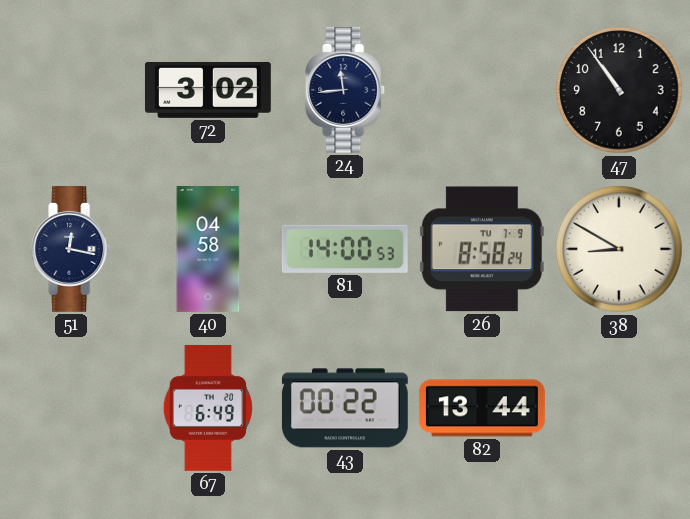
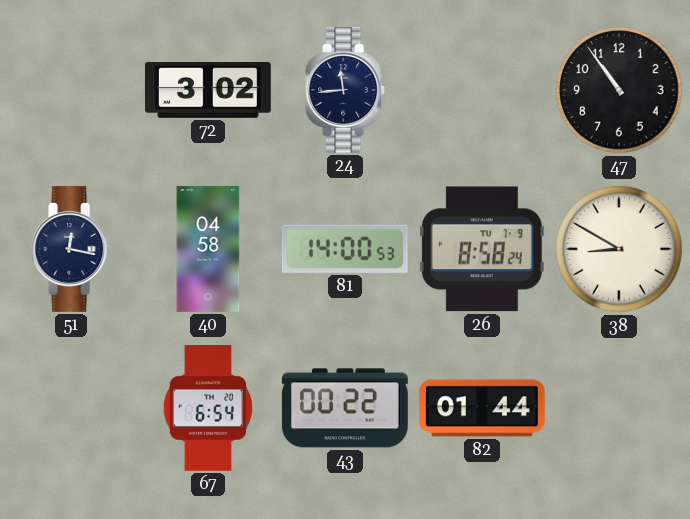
67: 6:49 -> 6:54
82: 13:44 -> 01:44
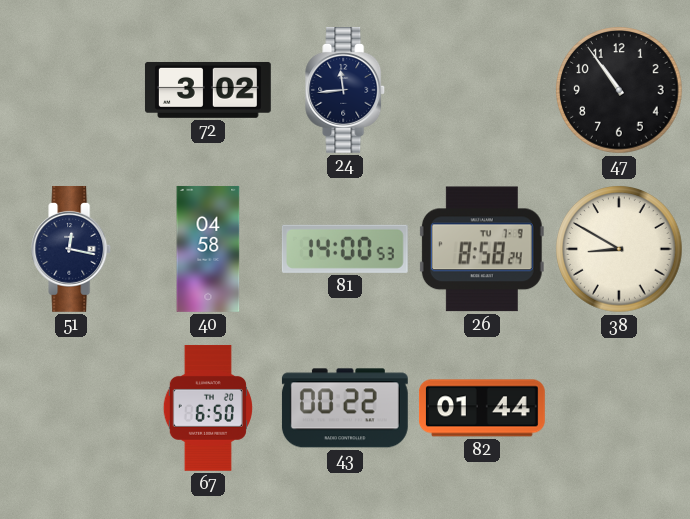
67: 6:54 -> 6:50
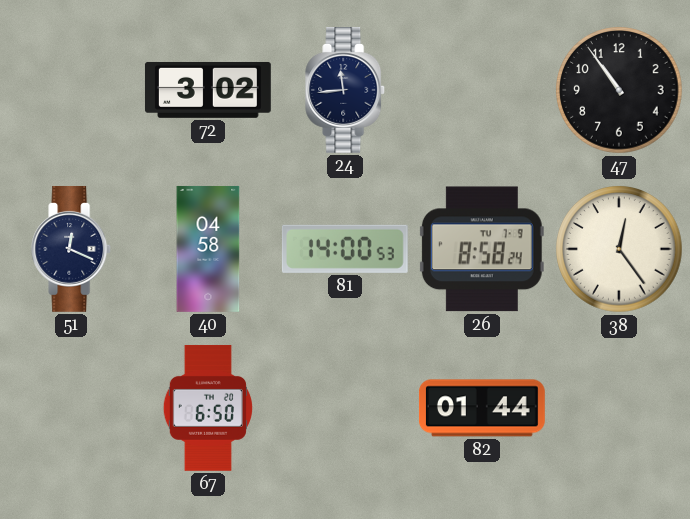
51: 12:17 -> 12:19
38: 8:50 -> 12:24
43: 00:22 -> none
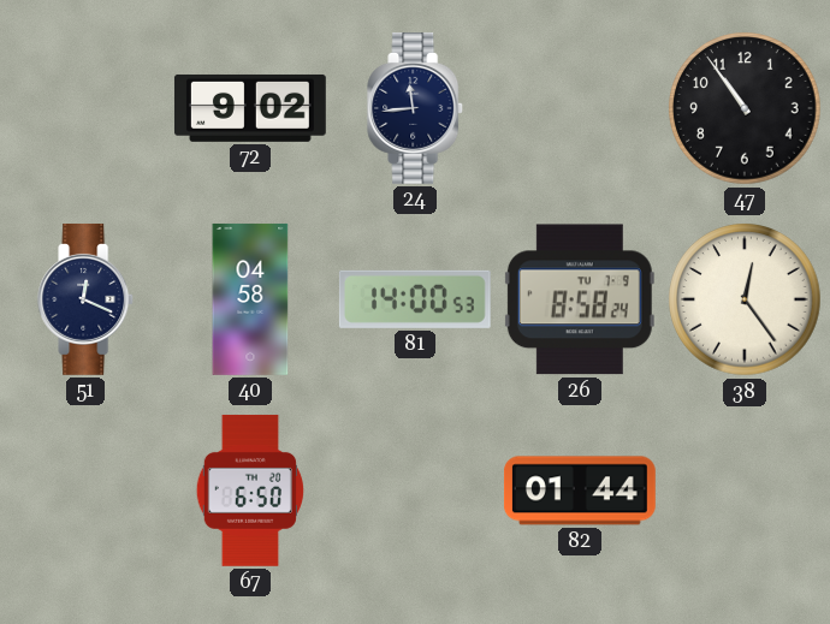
72: 3:02 -> 9:02
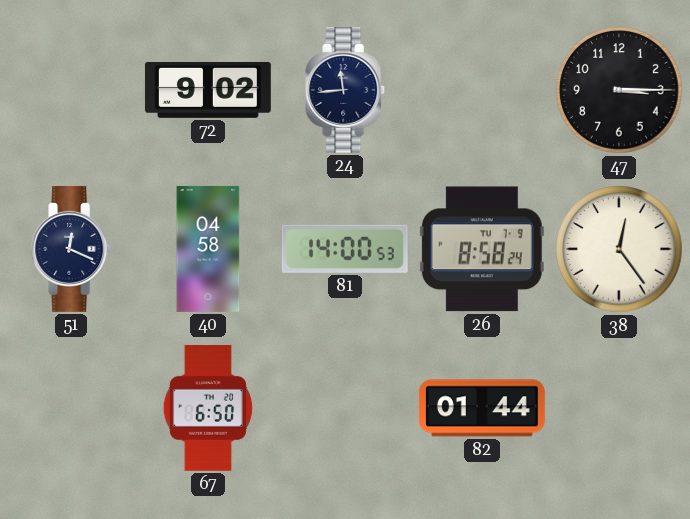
47: 10:54 -> 3:15
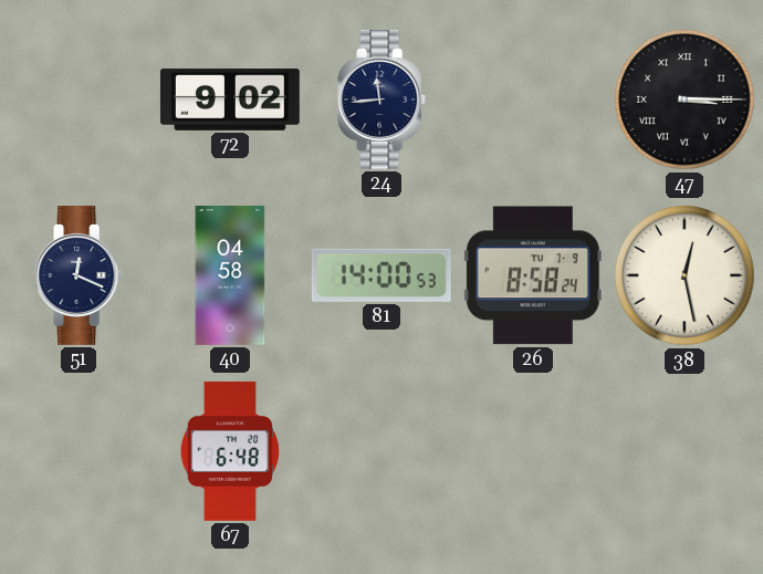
47 numerals: Arabic -> Roman
38: 12:24 -> 12:28
67: 6:50 -> 6:48
82: 01:44 -> none
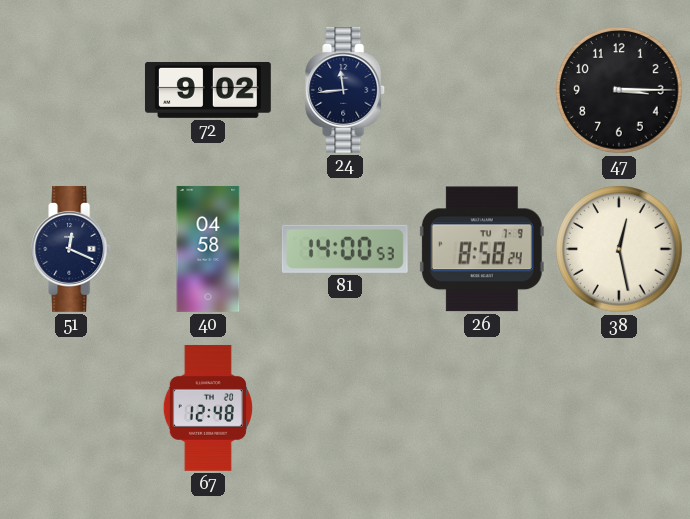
47 numerals: Roman -> Arabic
67: 6:48 -> 12:48
